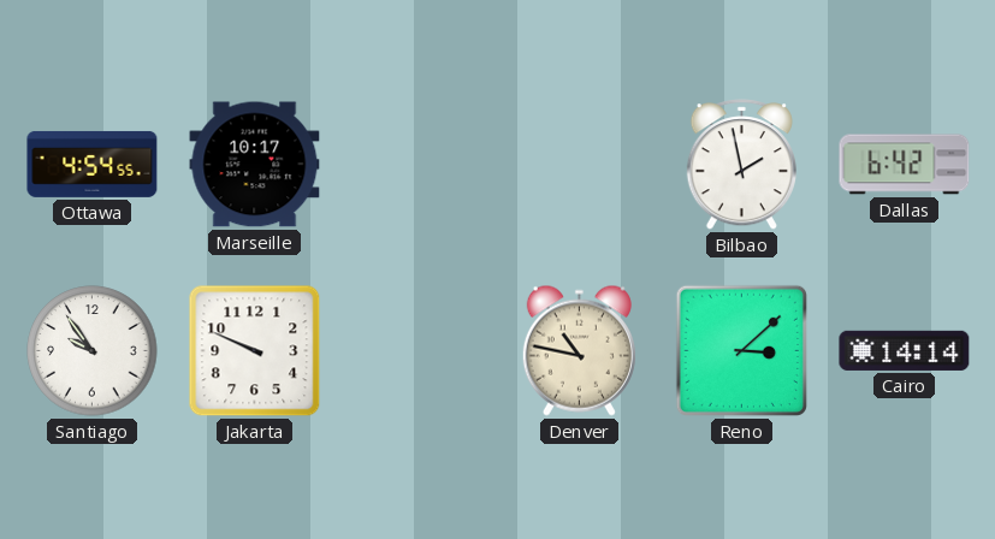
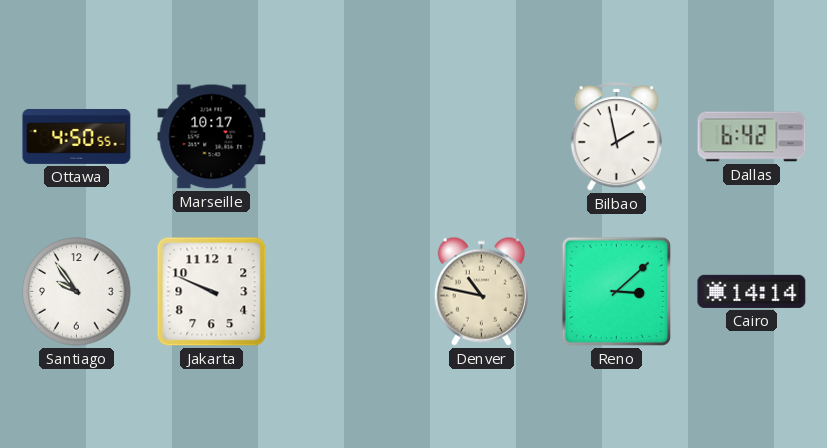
Ottawa: 4:54 -> 4:50
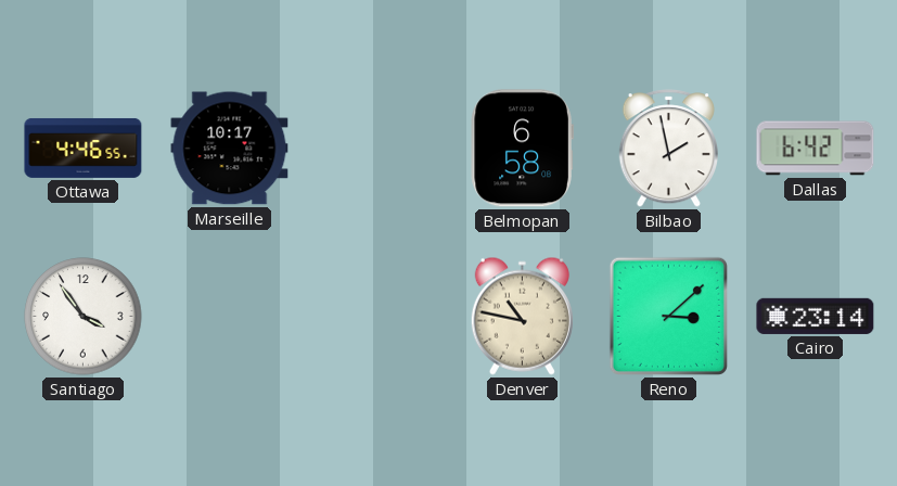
Ottawa: 4:50 -> 4:46
Belmopan: none -> 6:58
Santiago: 9:54 -> 3:54
Jakarta: 9:49 -> none
Cairo: 14:14 -> 23:14
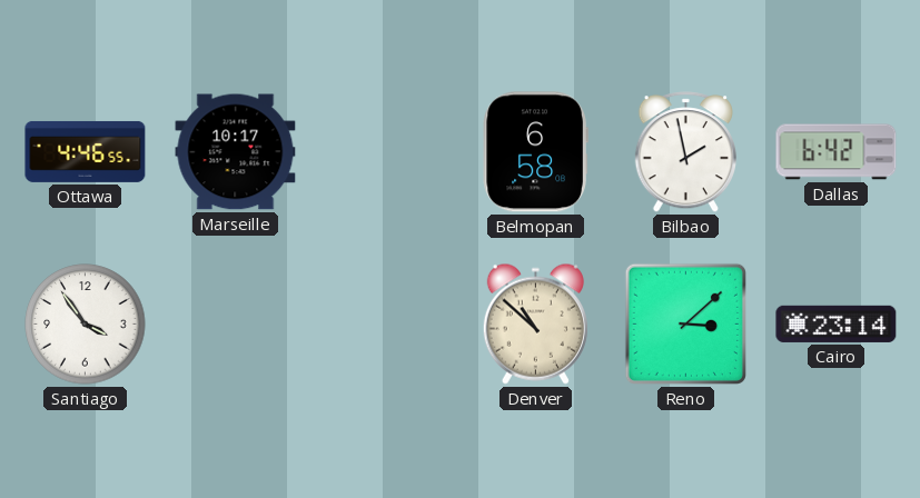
Denver: 10:47 -> 10:52
